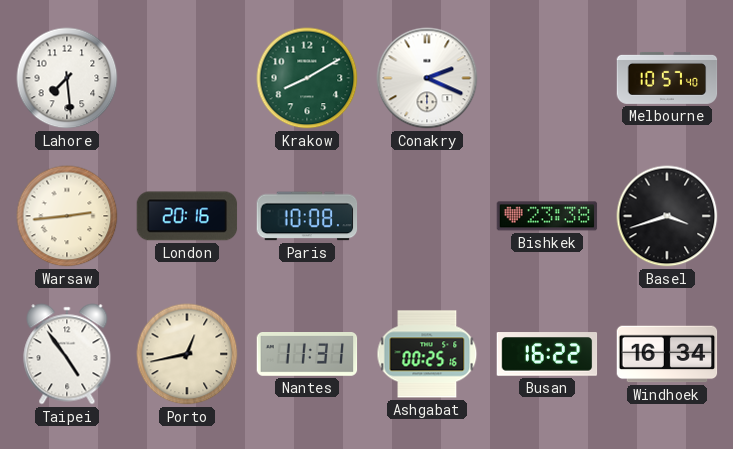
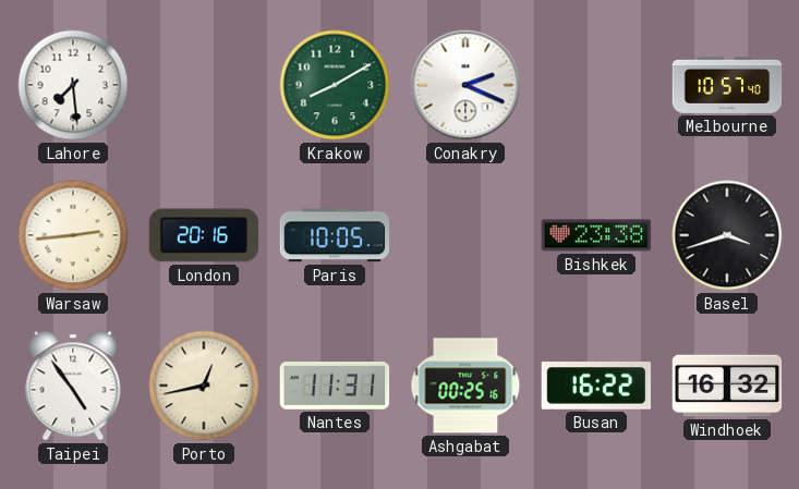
Paris: 10:08 -> 10:05
Windhoek: 16:34 -> 16:32
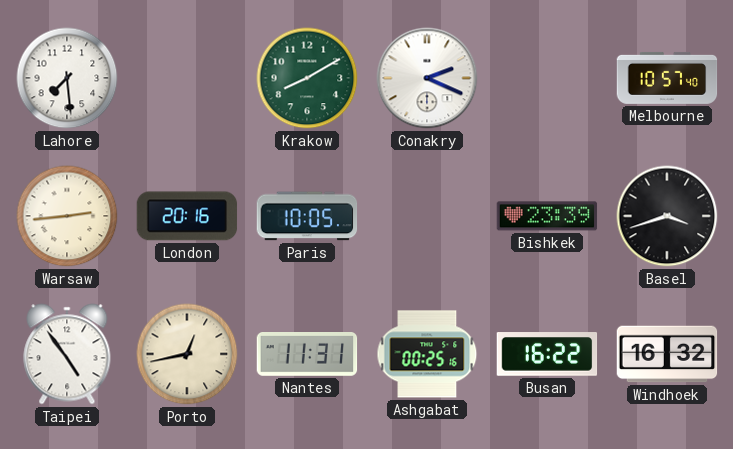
Bishkek: 23:38 -> 23:39
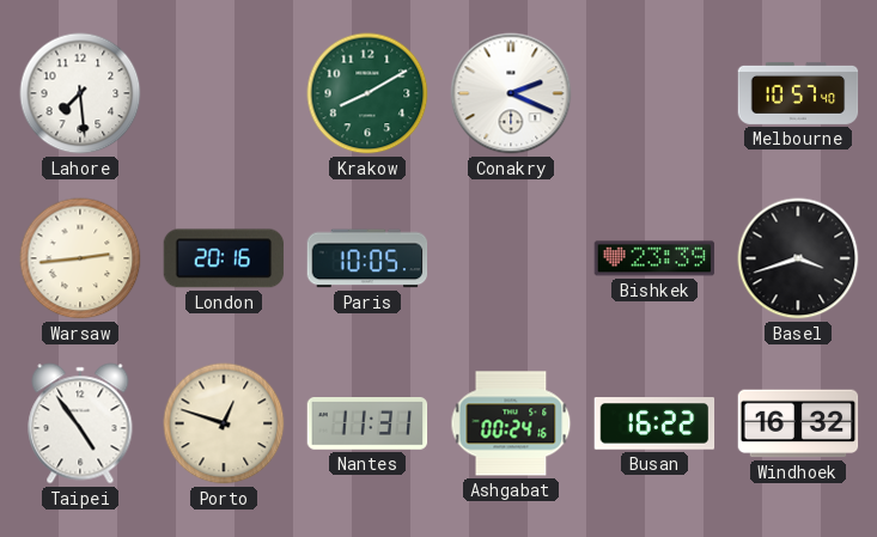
Porto: 12:43 -> 12:48
Ashgabat: 00:25 -> 00:24
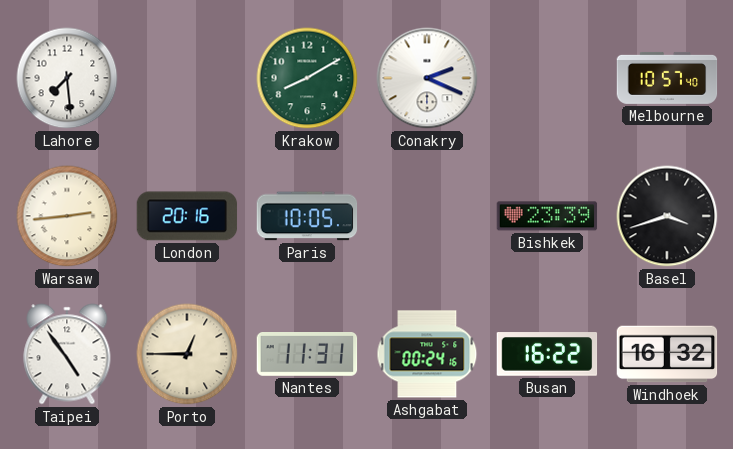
Porto: 12:48 -> 12:45
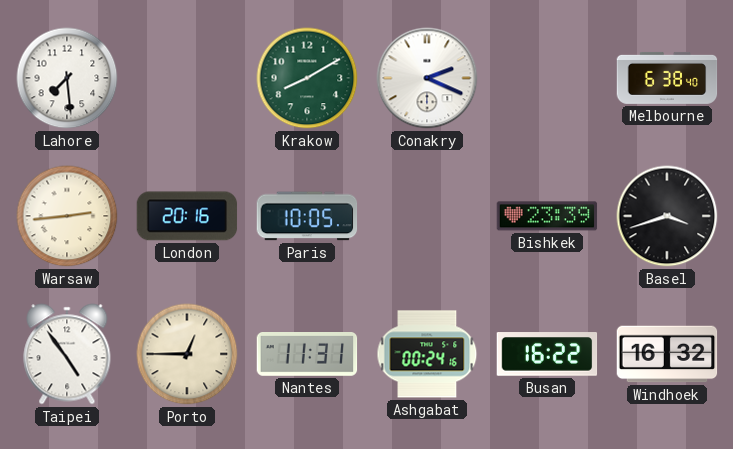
Melbourne: 10:57 -> 6:38
